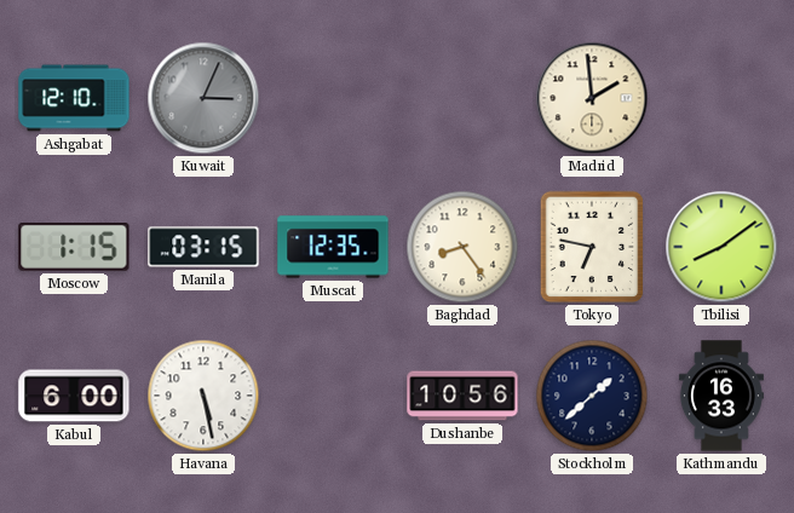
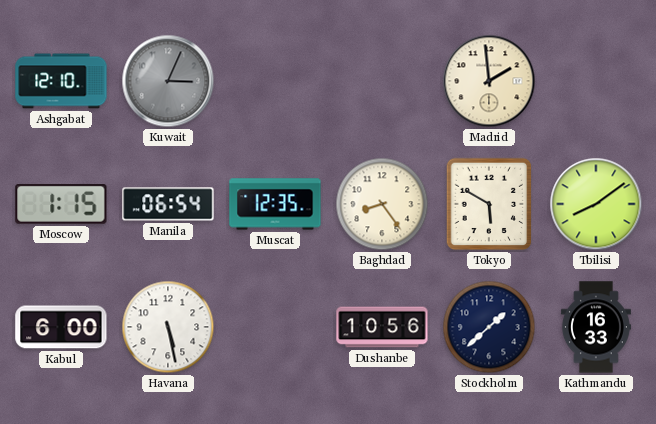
Manila: 03:15 -> 06:54
Tokyo: 6:47 -> 5:50
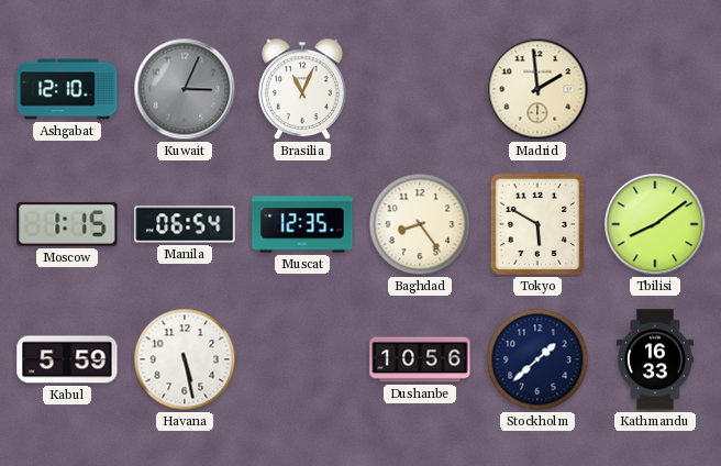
Brasilia: none -> 11:04
Kabul: 6:00 -> 5:59
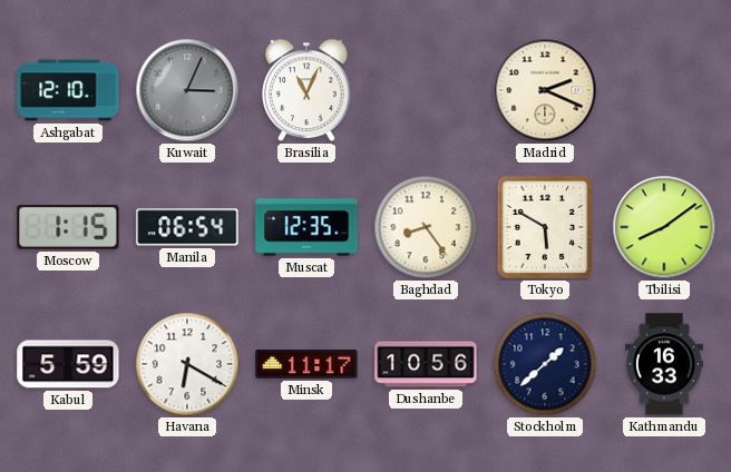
Madrid: 1:59 -> 2:19
Havana: 5:28 -> 6:20
Minsk: none -> 11:17
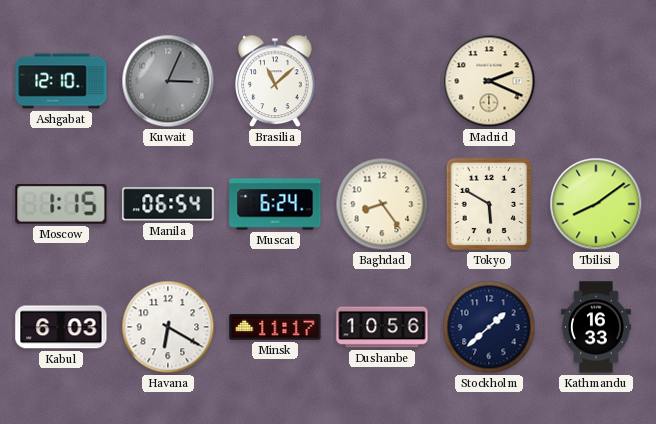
Brasilia: 11:04 -> 11:08
Muscat: 12:35 -> 6:24
Kabul: 5:59 -> 6:03
